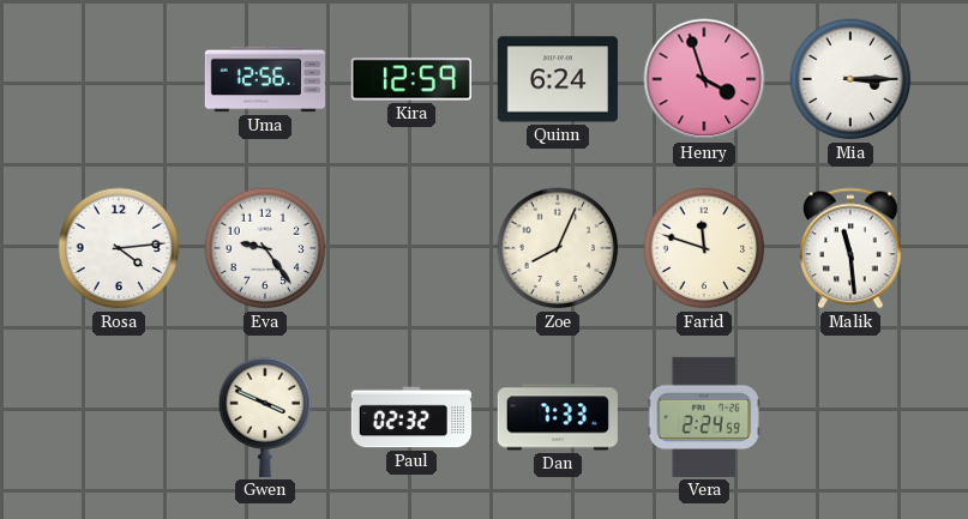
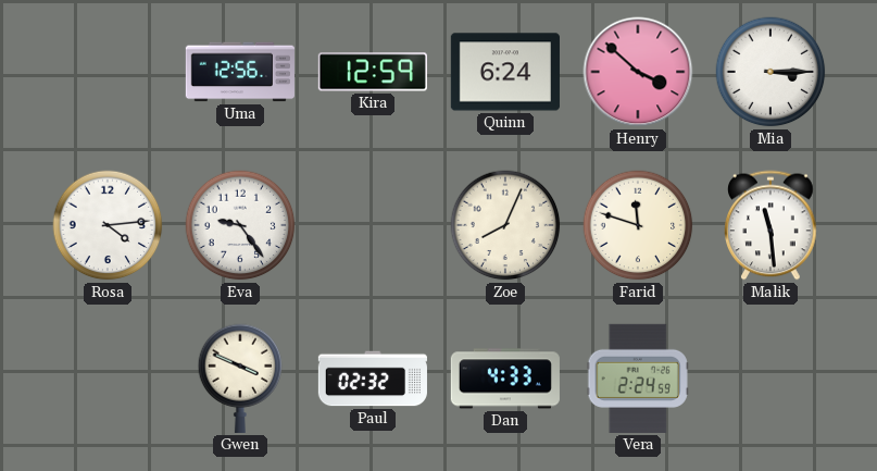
Henry: 3:57 -> 3:52
Dan: 7:33 -> 4:33
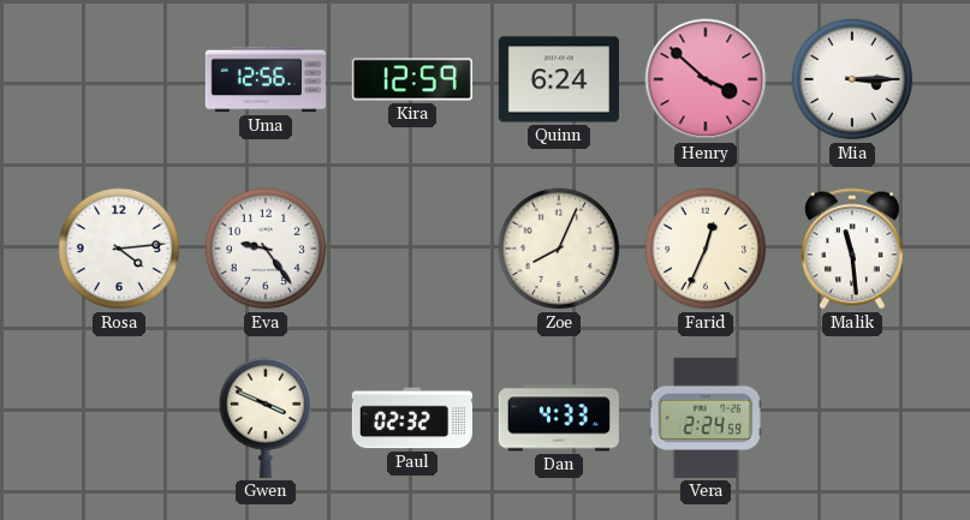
Farid: 11:48 -> 12:34
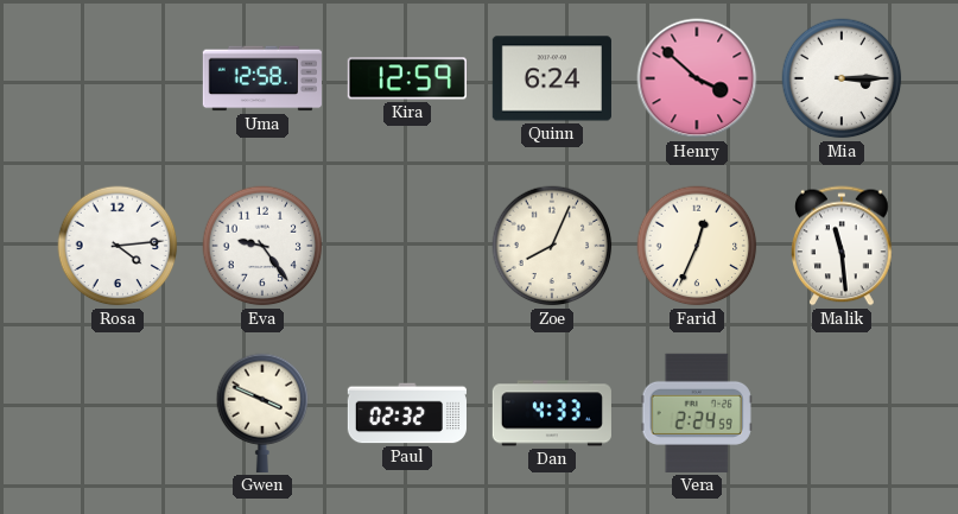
Uma: 12:56 -> 12:58
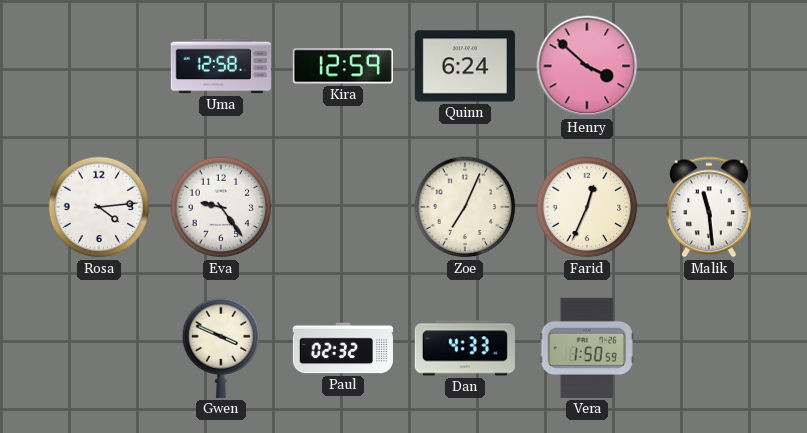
Mia: 3:15 -> none
Zoe: 8:04 -> 7:04
Vera: 2:24 -> 1:50
